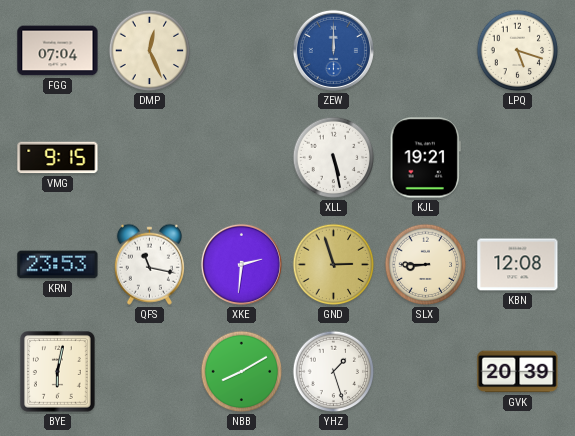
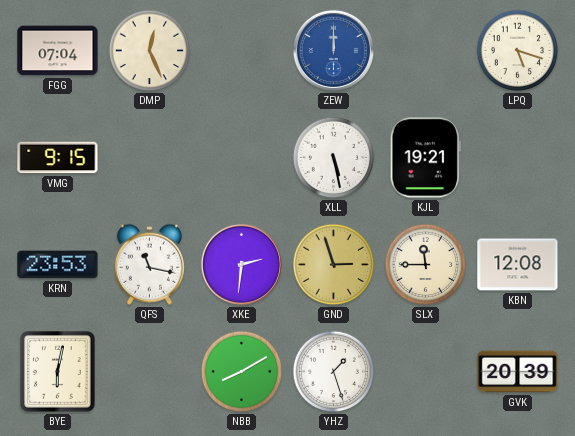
SLX: 8:45 -> 11:45
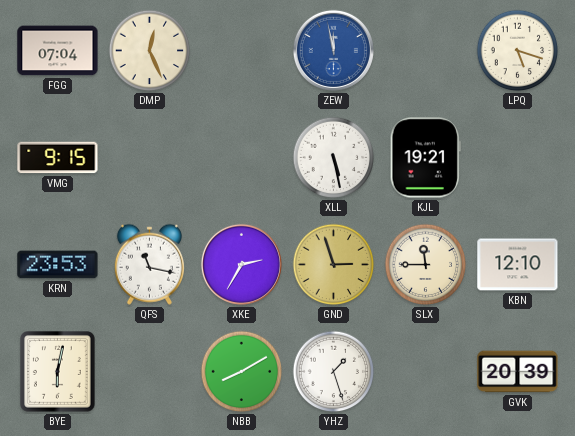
ZEW: 12:00 -> 11:58
XKE: 2:31 -> 2:35
KBN: 12:08 -> 12:10
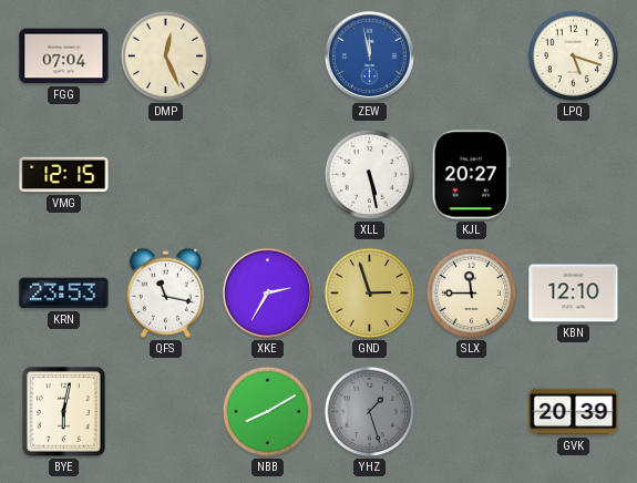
VMG: 9:15 -> 12:15
KJL: 19:21 -> 20:27
YHZ dial: white -> grey
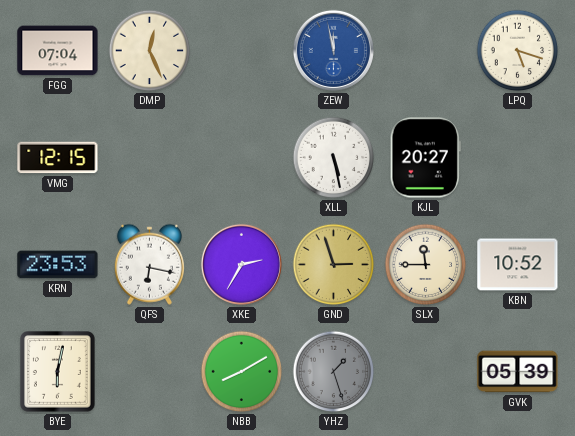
QFS: 11:17 -> 6:17
KBN: 12:10 -> 10:52
GVK: 20:39 -> 05:39
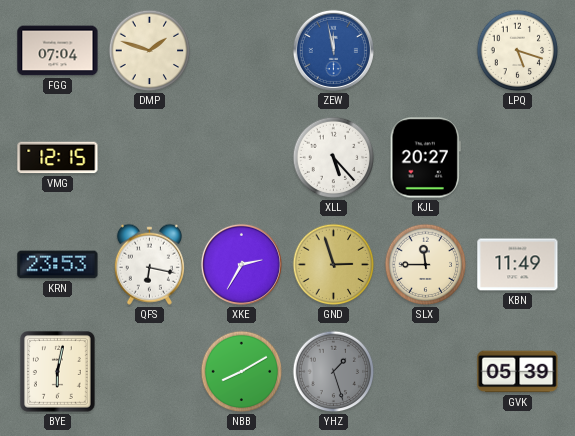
DMP: 12:26 -> 1:48
XLL: 5:28 -> 5:23
KBN: 10:52 -> 11:49
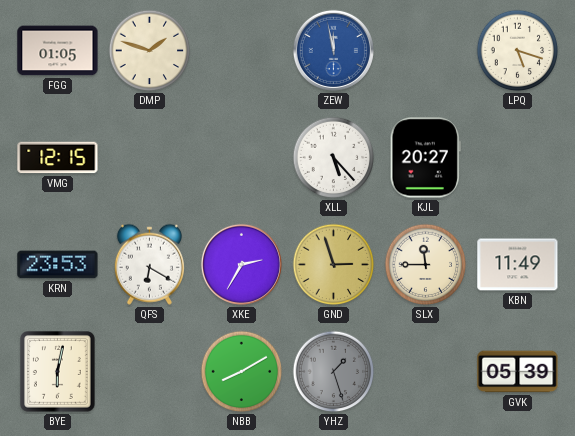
FGG: 07:04 -> 01:05
QFS: 6:17 -> 6:20
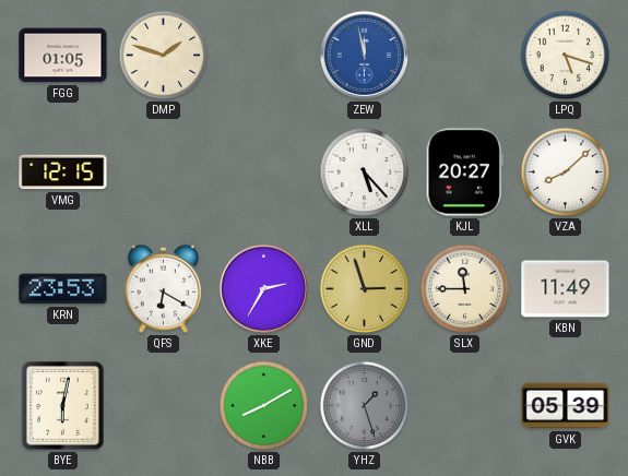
VZA: none -> 8:08
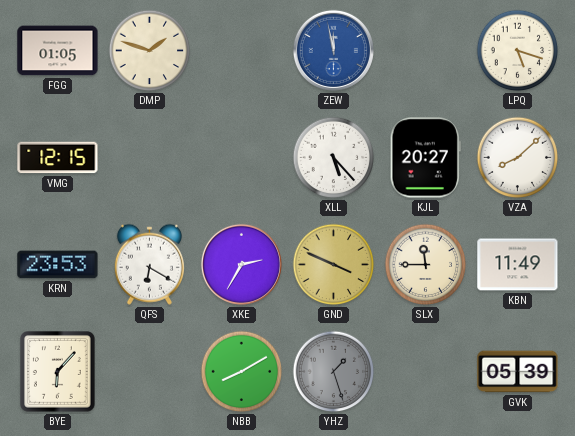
GND: 2:57 -> 3:49
BYE: 6:02 -> 6:07
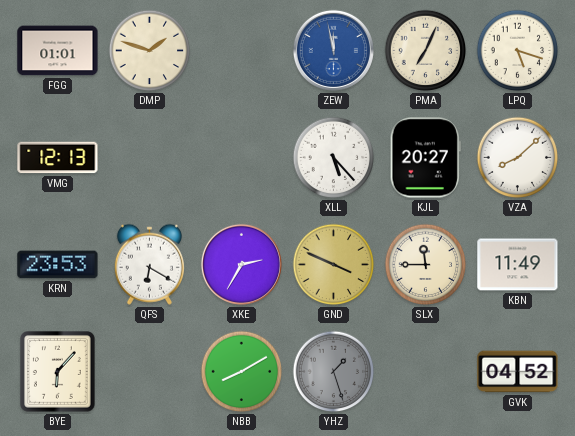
FGG: 01:05 -> 01:01
PMA: none -> 7:04
VMG: 12:15 -> 12:13
GVK: 05:39 -> 04:52
